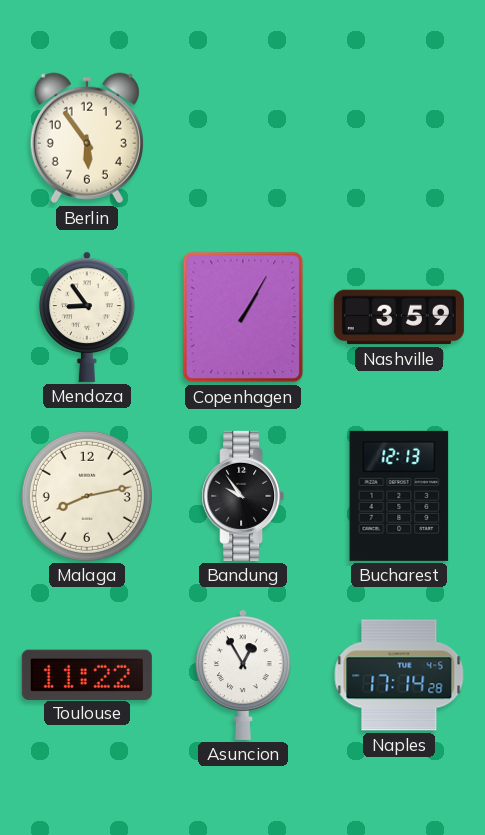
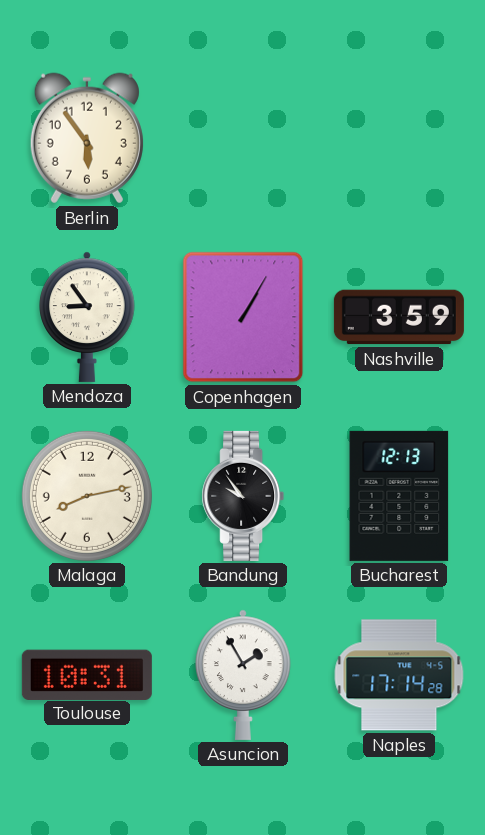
Toulouse: 11:22 -> 10:31
Asuncion: 12:55 -> 1:55
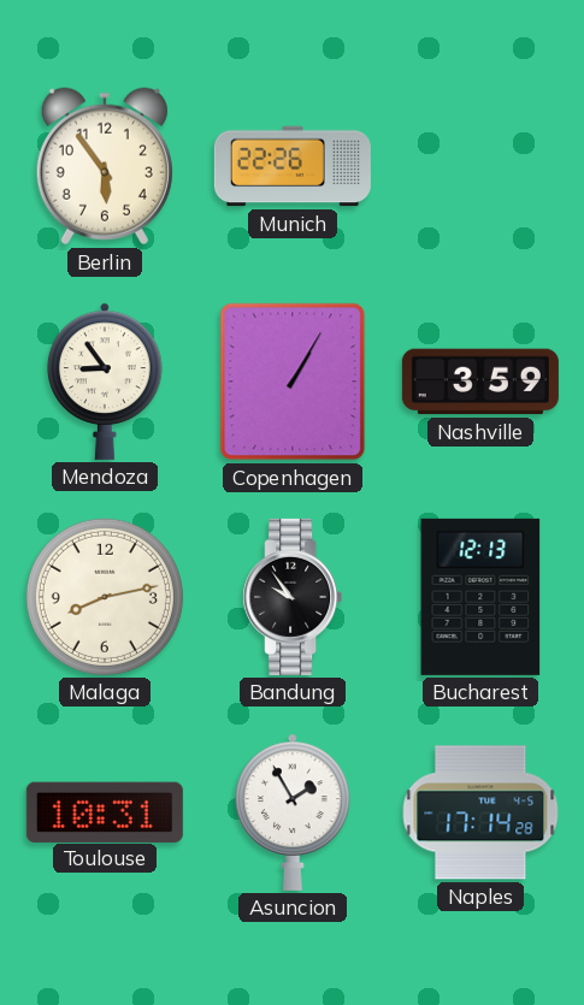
Munich: none -> 22:26
